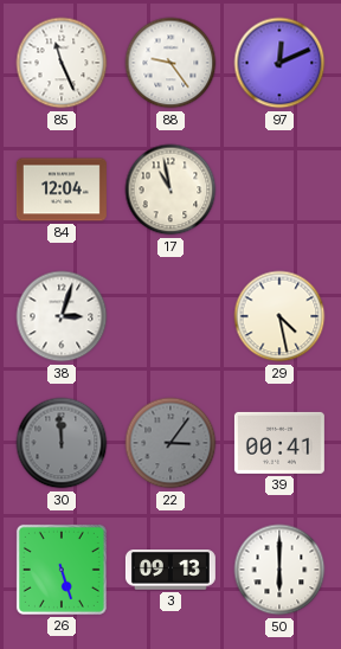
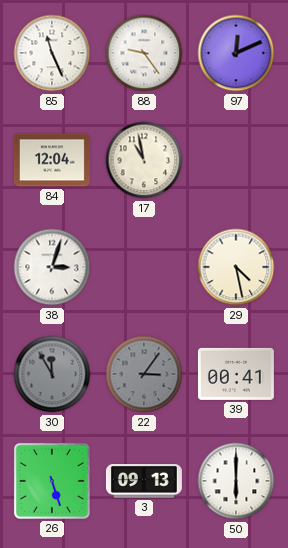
30: 11:59 -> 11:55
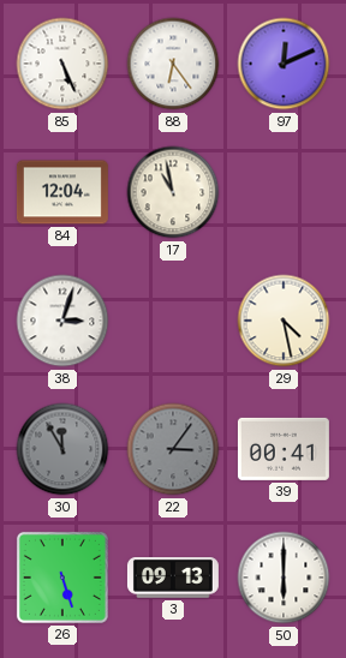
85: 11:26 -> 5:26
88: 9:24 -> 6:24
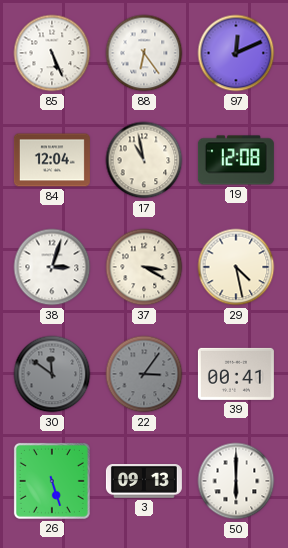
19: none -> 12:08
37: none -> 3:20
30: 11:55 -> 11:51
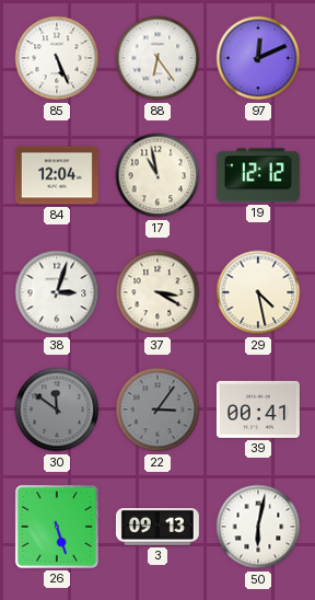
19: 12:08 -> 12:12
50: 6:00 -> 6:02
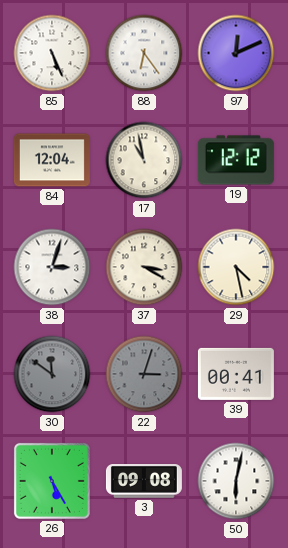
22: 3:06 -> 3:03
26: 5:27 -> 5:25
3: 09:13 -> 09:08
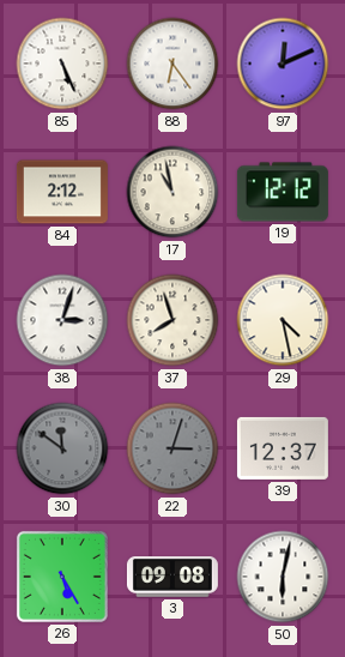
84: 12:04 -> 2:12
37: 3:20 -> 7:57
39: 00:41 -> 12:37
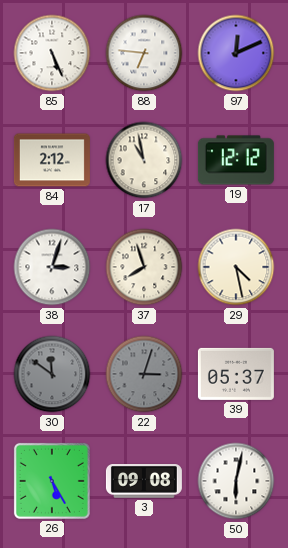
88: 6:24 -> 6:46
39: 12:37 -> 05:37
